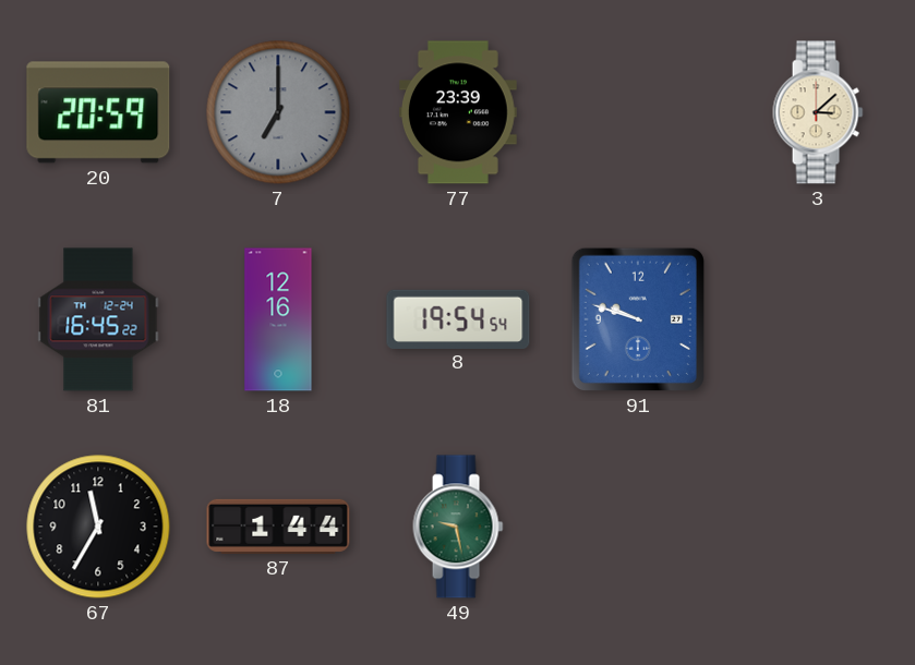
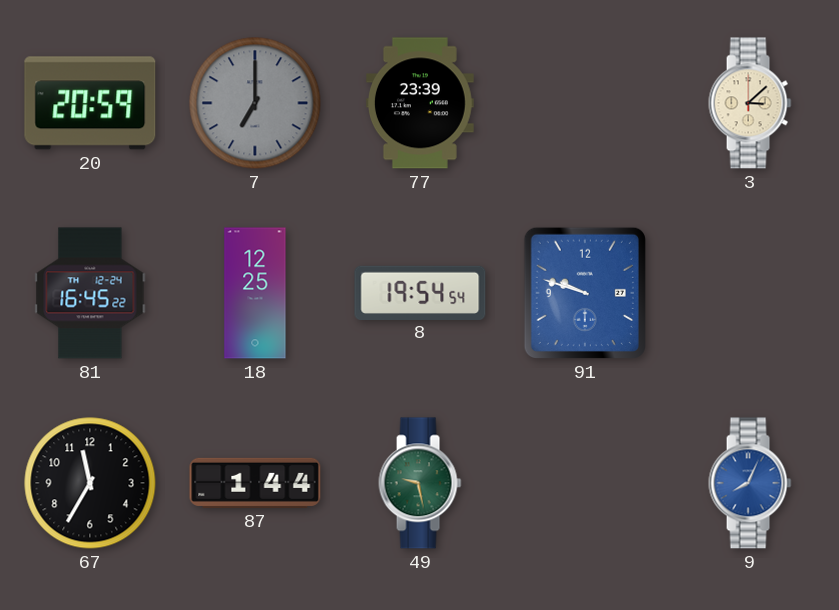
18: 12:16 -> 12:25
9: none -> 8:04
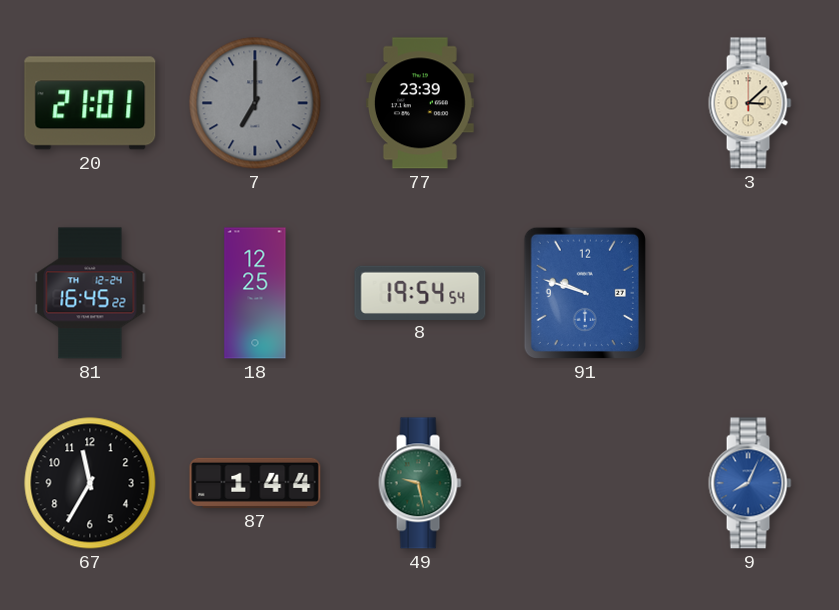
20: 20:59 -> 21:01
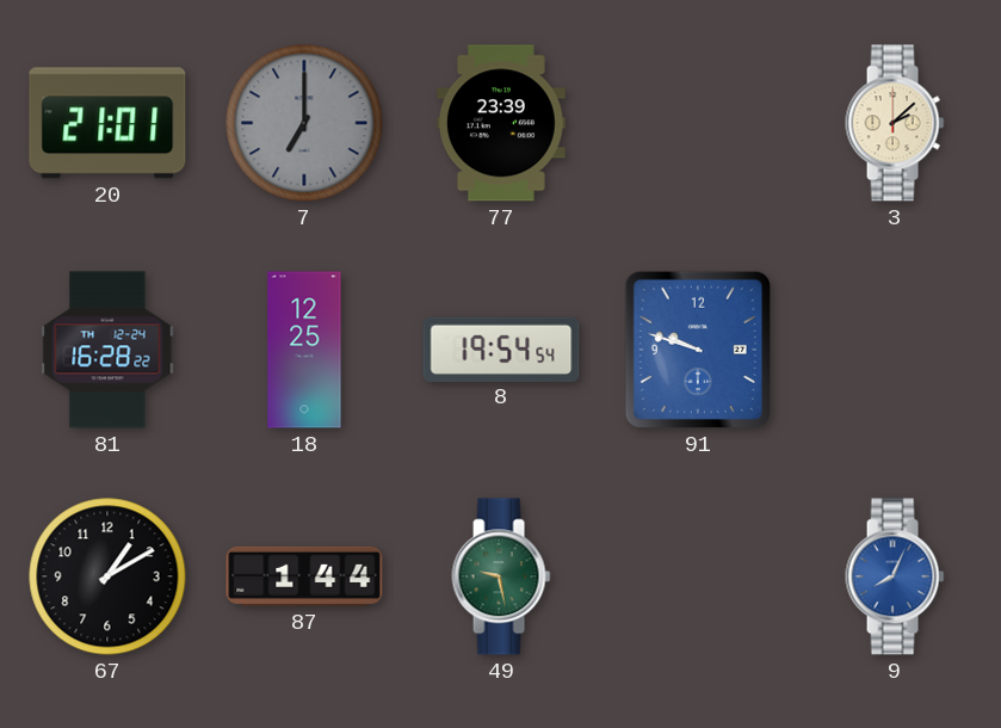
3: 3:08 -> 2:08
81: 16:45 -> 16:28
67: 11:35 -> 1:10
